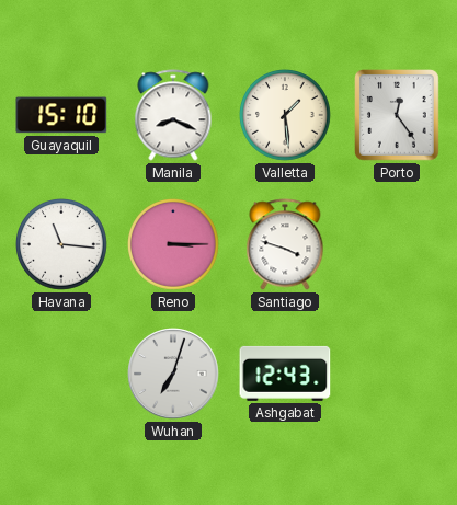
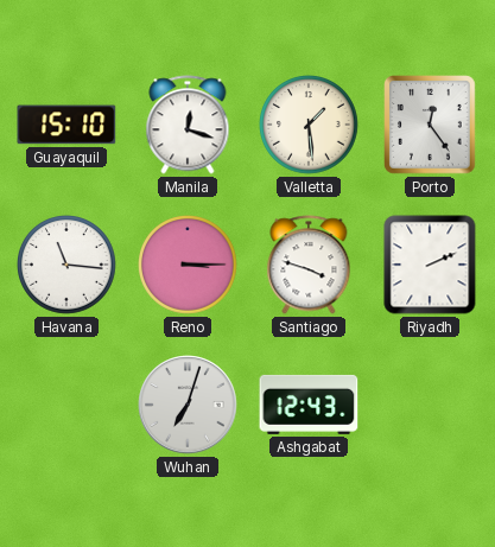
Manila: 8:19 -> 12:18
Riyadh: none -> 2:11
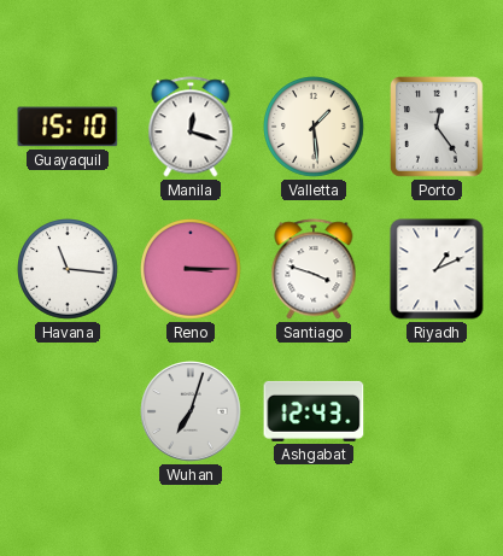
Riyadh: 2:11 -> 1:11
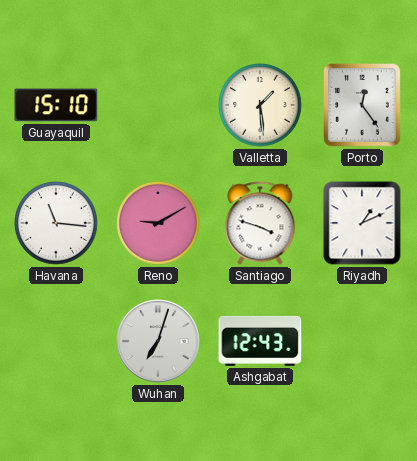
Manila: 12:18 -> none
Reno: 3:15 -> 9:10
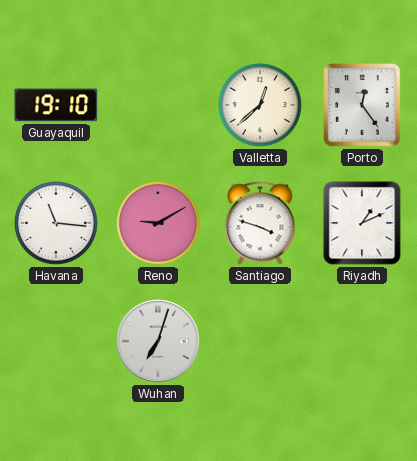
Guayaquil: 15:10 -> 19:10
Valletta: 1:29 -> 12:38
Ashgabat: 12:43 -> none
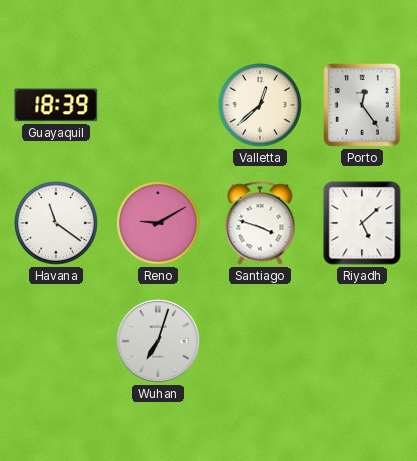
Guayaquil: 19:10 -> 18:39
Havana: 11:16 -> 11:21
Riyadh: 1:11 -> 5:08
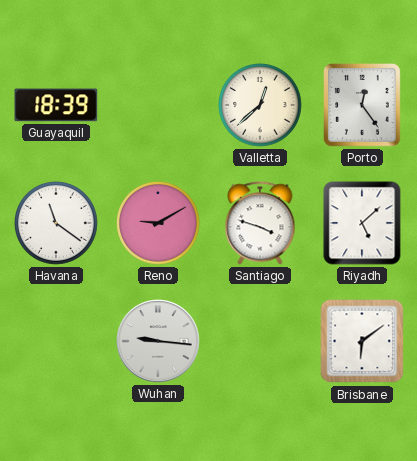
Wuhan: 7:03 -> 9:16
Brisbane: none -> 6:09
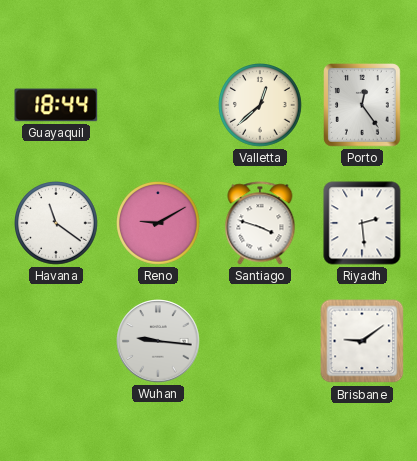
Guayaquil: 18:39 -> 18:44
Riyadh: 5:08 -> 2:29
Brisbane: 6:09 -> 9:09
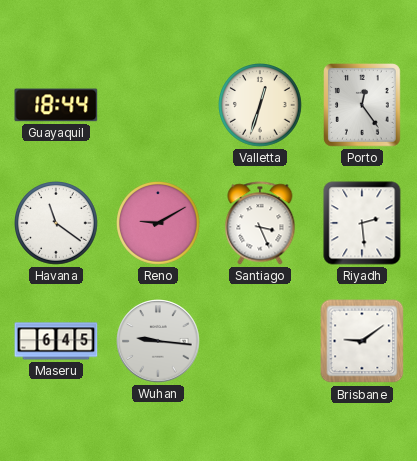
Valletta: 12:38 -> 12:33
Santiago: 3:48 -> 3:26
Maseru: none -> 6:45
